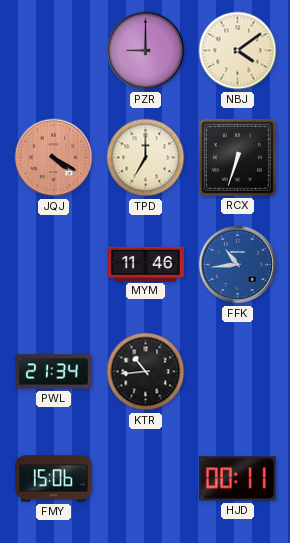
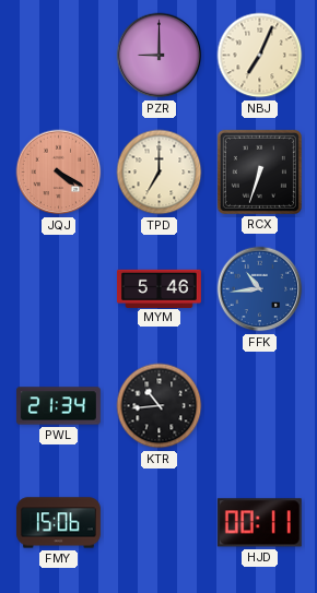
NBJ: 4:09 -> 7:04
MYM: 11:46 -> 5:46
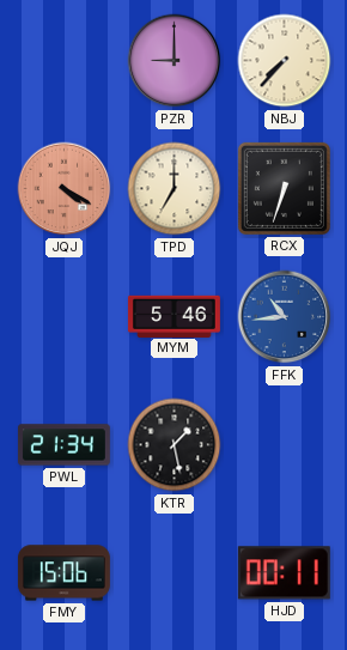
NBJ: 7:04 -> 7:37
KTR: 10:44 -> 1:28
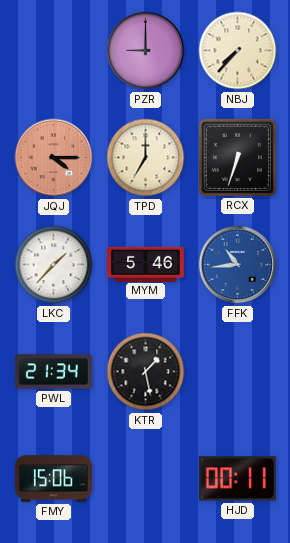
JQJ: 4:20 -> 4:15
LKC: none -> 1:37
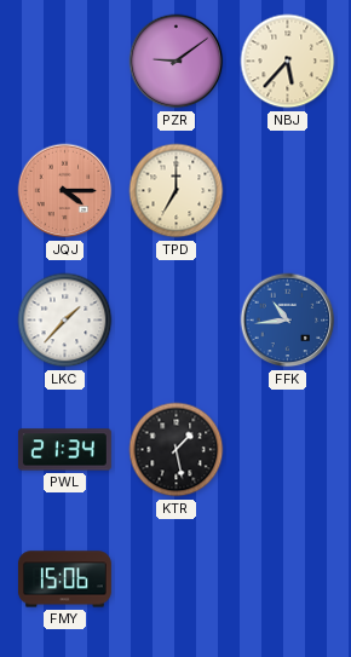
PZR: 9:00 -> 9:09
NBJ: 7:37 -> 5:37
RCX: 6:33 -> none
MYM: 5:46 -> none
HJD: 00:11 -> none
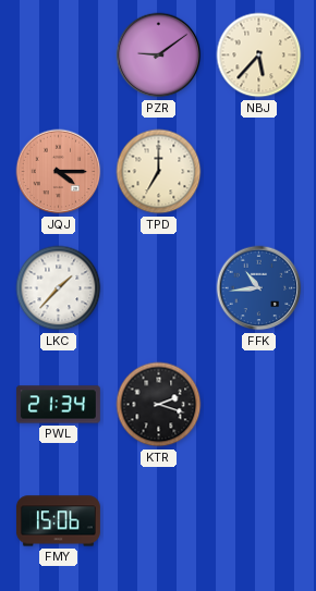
KTR: 1:28 -> 2:18
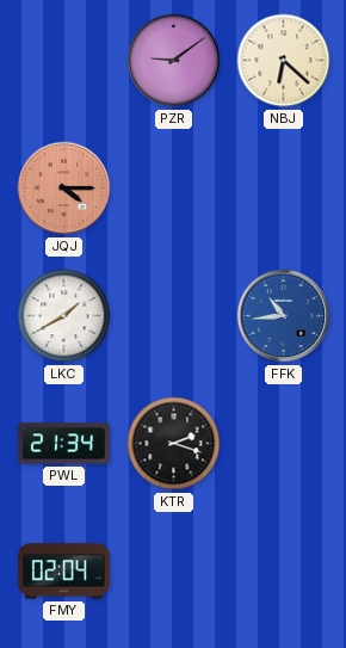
NBJ: 5:37 -> 6:22
TPD: 7:00 -> none
LKC: 1:37 -> 1:40
FMY: 15:06 -> 02:04
